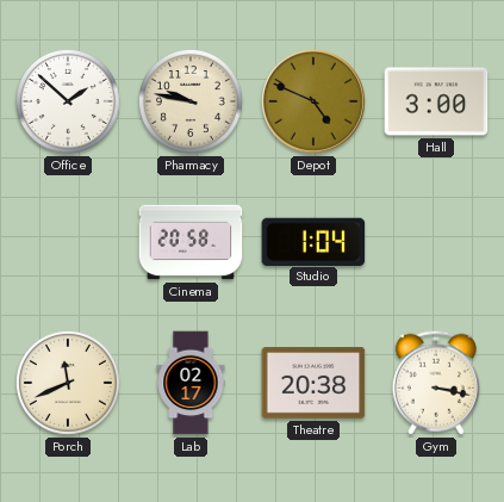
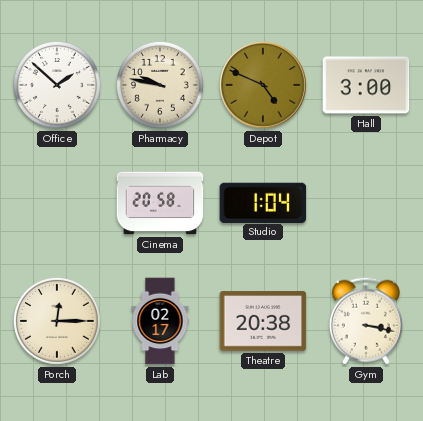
Porch: 11:41 -> 12:15
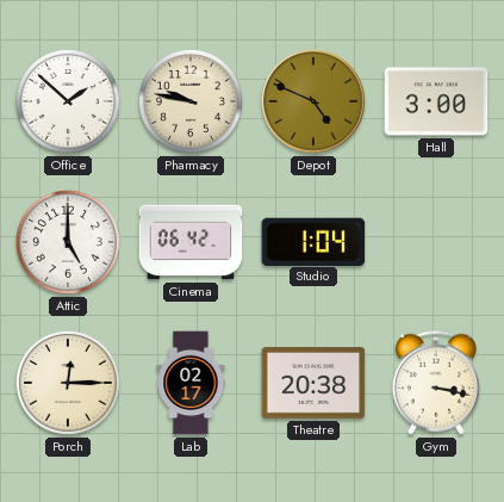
Attic: none -> 5:00
Cinema: 20:58 -> 06:42
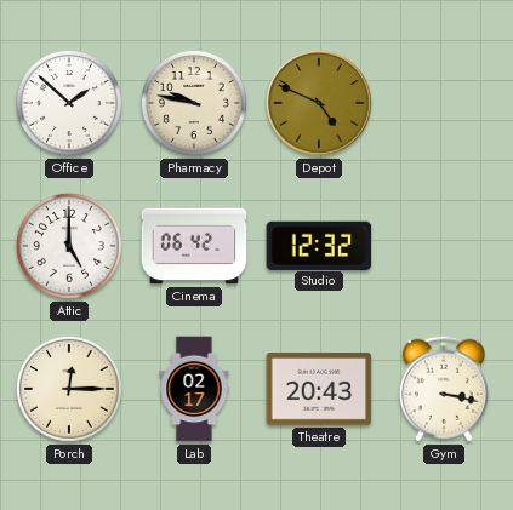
Hall: 3:00 -> none
Studio: 1:04 -> 12:32
Theatre: 20:38 -> 20:43
